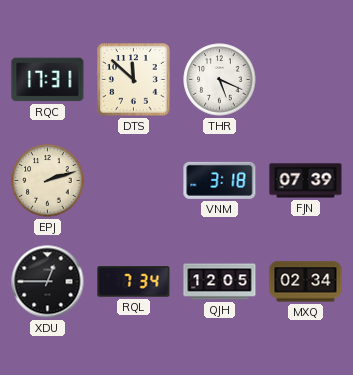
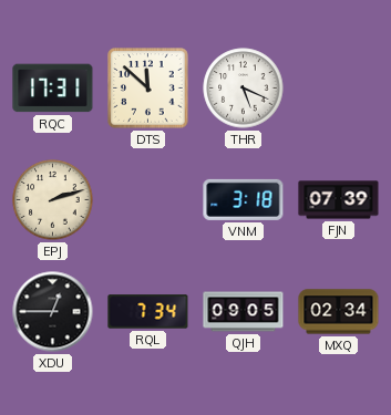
QJH: 12:05 -> 09:05
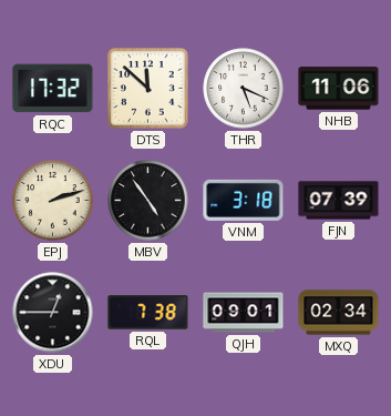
RQC: 17:31 -> 17:32
NHB: none -> 11:06
MBV: none -> 4:54
RQL: 7:34 -> 7:38
QJH: 09:05 -> 09:01
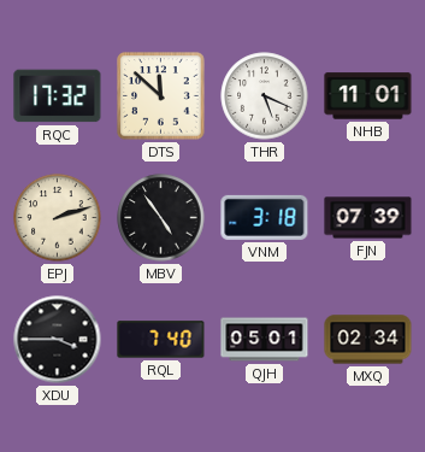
NHB: 11:06 -> 11:01
XDU: 12:45 -> 3:45
RQL: 7:38 -> 7:40
QJH: 09:01 -> 05:01
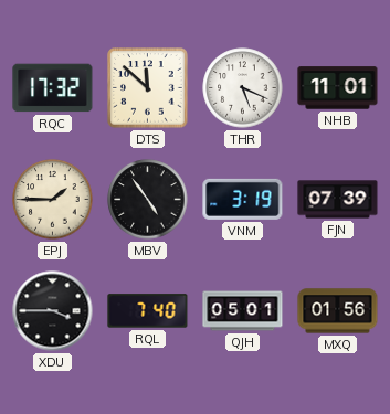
EPJ: 2:12 -> 1:45
VNM: 3:18 -> 3:19
MXQ: 02:34 -> 01:56
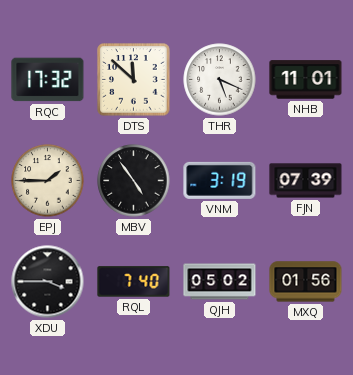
QJH: 05:01 -> 05:02
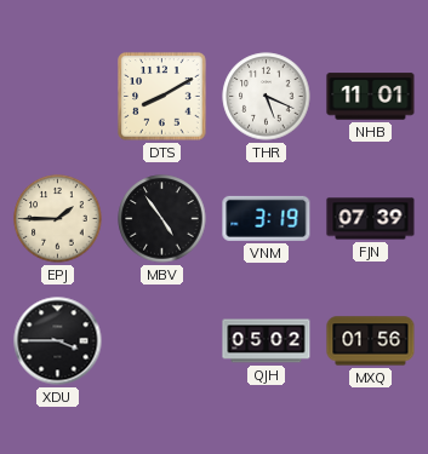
RQC: 17:32 -> none
DTS: 11:52 -> 8:10
RQL: 7:40 -> none
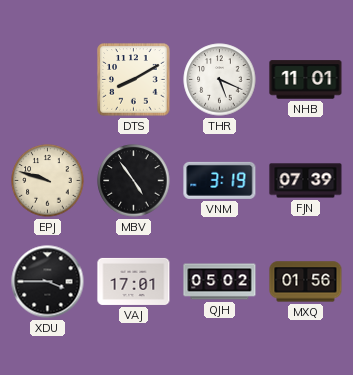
EPJ: 1:45 -> 9:48
VAJ: none -> 17:01
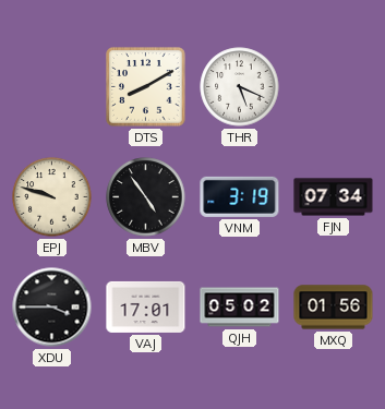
NHB: 11:01 -> none
FJN: 07:39 -> 07:34
